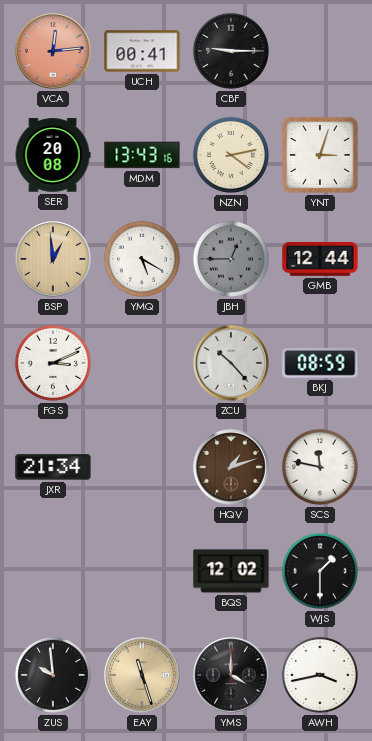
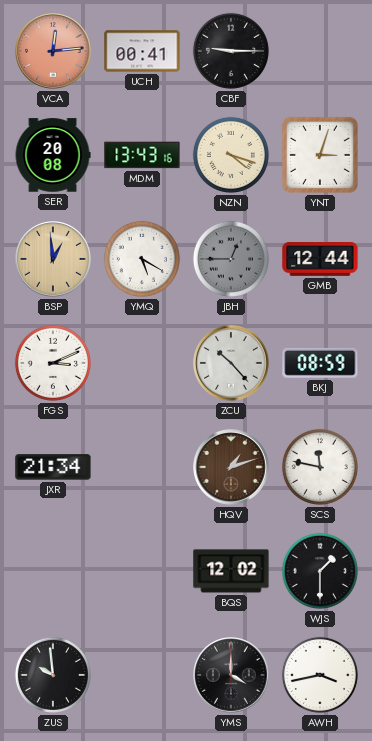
NZN: 4:13 -> 4:18
EAY: 11:27 -> none
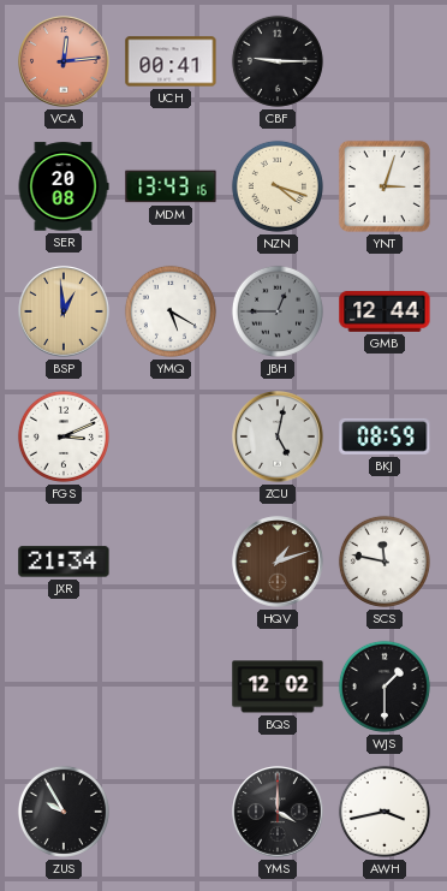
ZCU: 10:23 -> 5:02
ZUS: 9:59 -> 9:55
